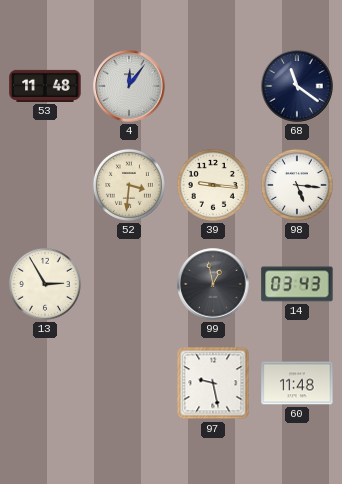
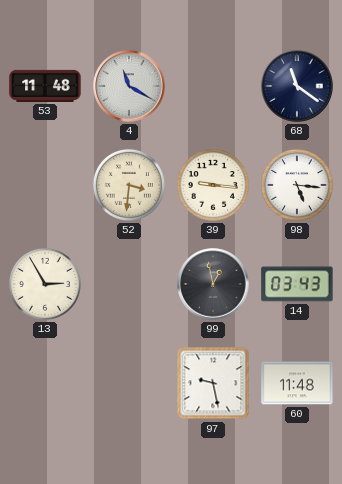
4: 12:06 -> 11:20
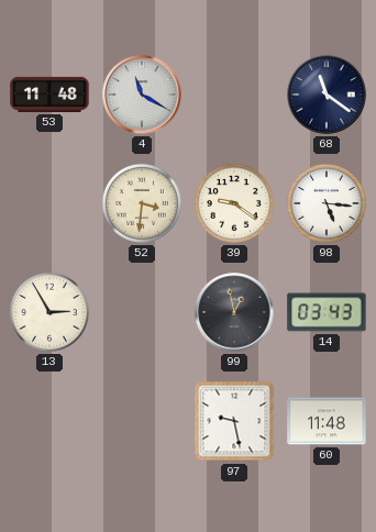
39: 9:16 -> 9:21
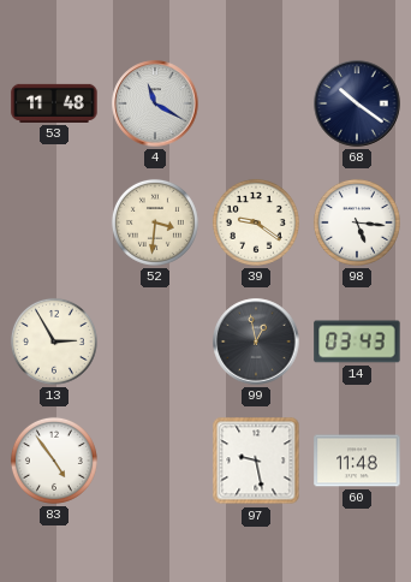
68: 11:21 -> 10:21
83: none -> 4:54
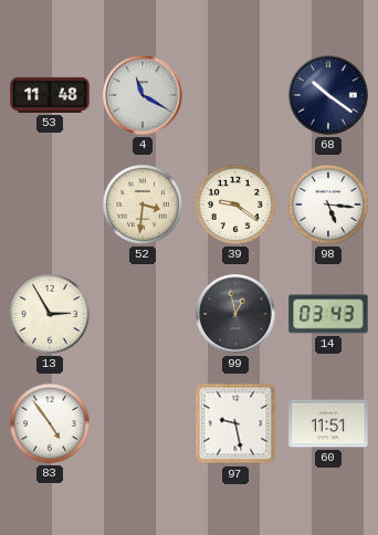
60: 11:48 -> 11:51
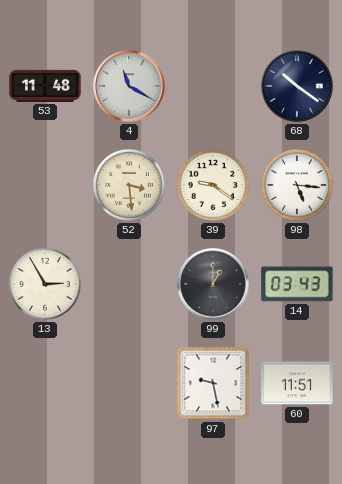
52: 3:31 -> 3:29
99: 12:58 -> 1:00
83: 4:54 -> none
